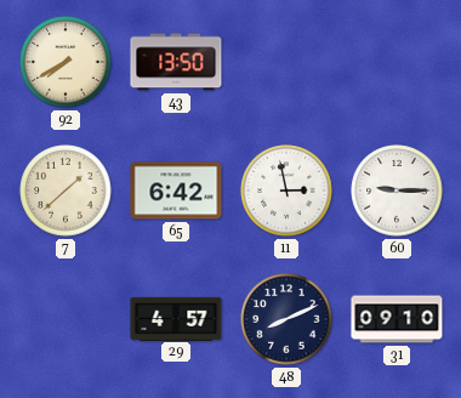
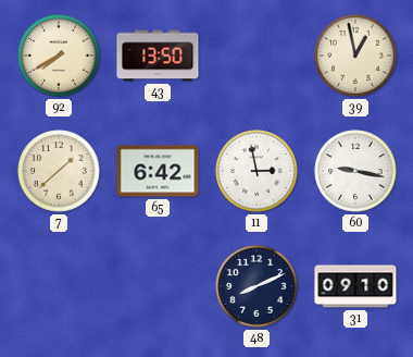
39: none -> 12:58
60: 9:15 -> 9:17
29: 4:57 -> none
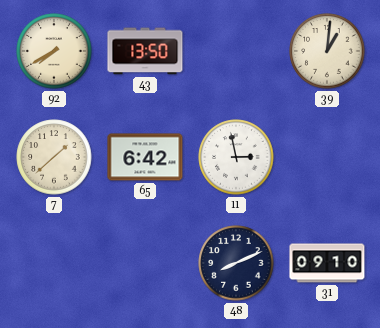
39: 12:58 -> 1:01
60: 9:17 -> none
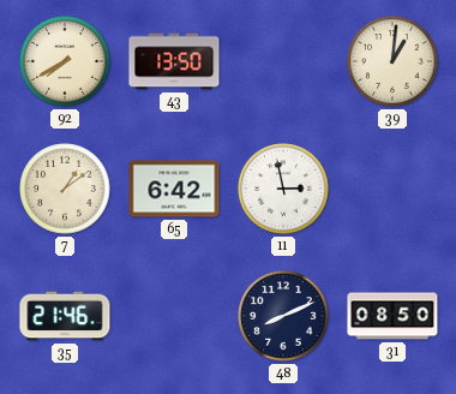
7: 1:38 -> 1:09
35: none -> 21:46
31: 09:10 -> 08:50
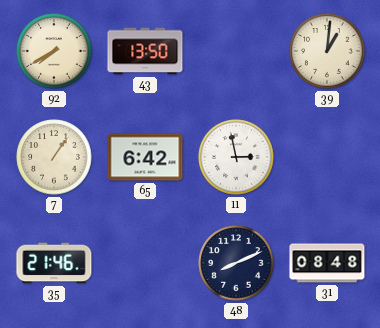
7: 1:09 -> 1:06
31: 08:50 -> 08:48
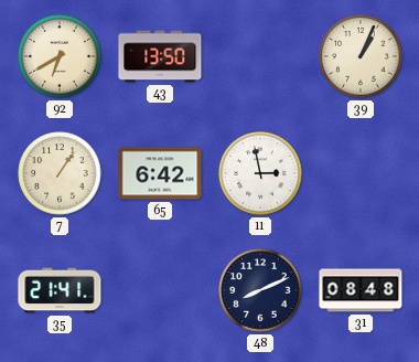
92: 7:40 -> 6:40
39: 1:01 -> 1:04
35: 21:46 -> 21:41
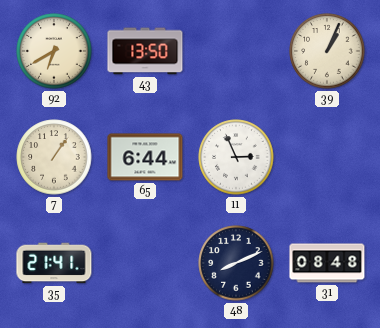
65: 6:42 -> 6:44
11: 2:58 -> 2:56
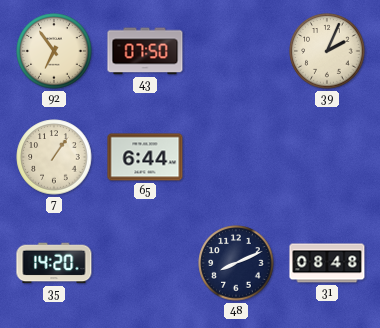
92: 6:40 -> 6:54
43: 13:50 -> 07:50
39: 1:04 -> 2:04
11: 2:56 -> none
35: 21:41 -> 14:20
